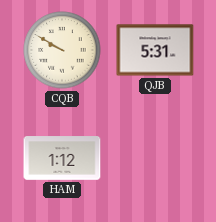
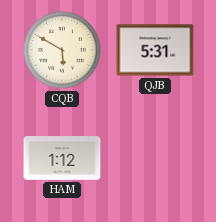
CQB: 9:50 -> 5:50
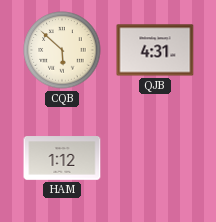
CQB: 5:50 -> 5:52
QJB: 5:31 -> 4:31
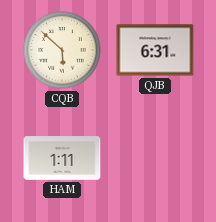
QJB: 4:31 -> 6:31
HAM: 1:12 -> 1:11
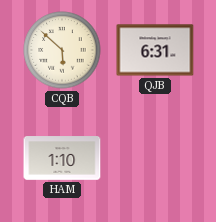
HAM: 1:11 -> 1:10
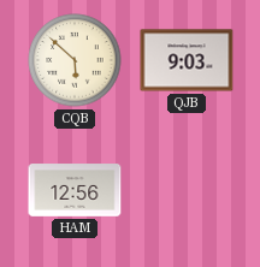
QJB: 6:31 -> 9:03
HAM: 1:10 -> 12:56
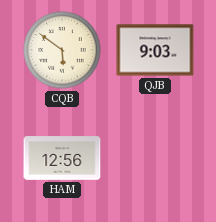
CQB: 5:52 -> 5:51
